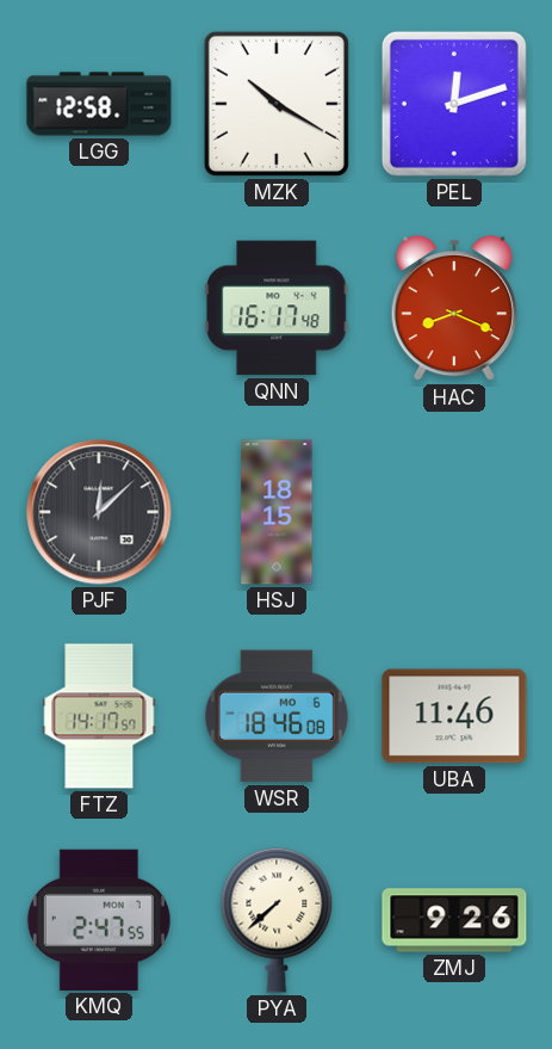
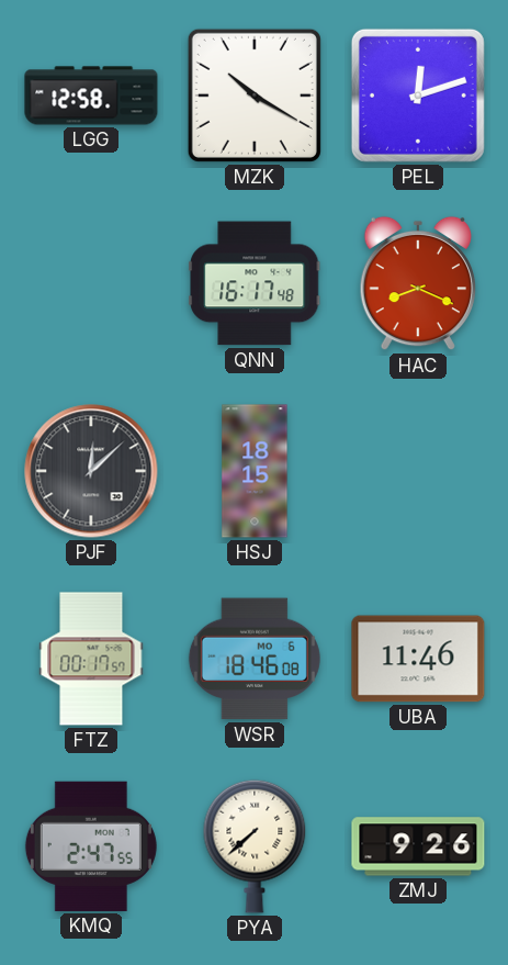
FTZ: 14:17 -> 00:17
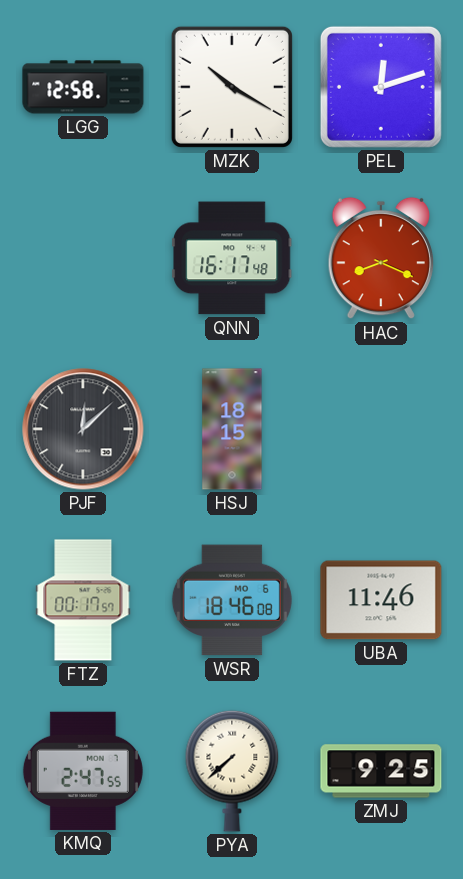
ZMJ: 9:26 -> 9:25
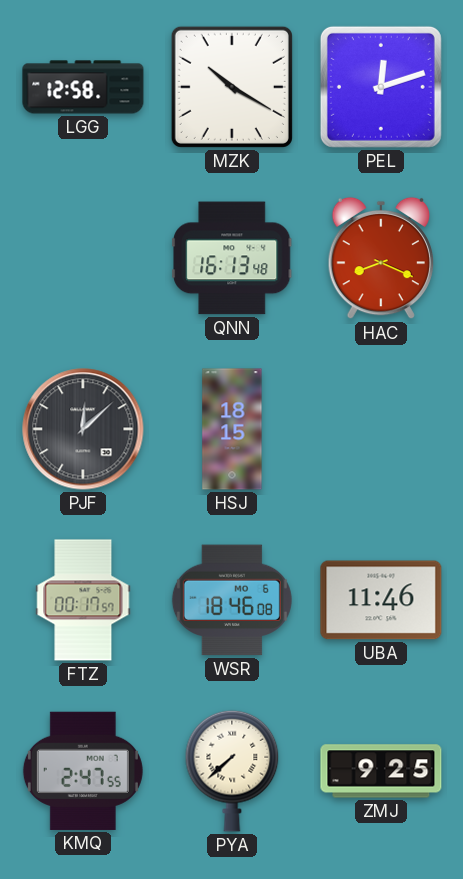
QNN: 16:17 -> 16:13
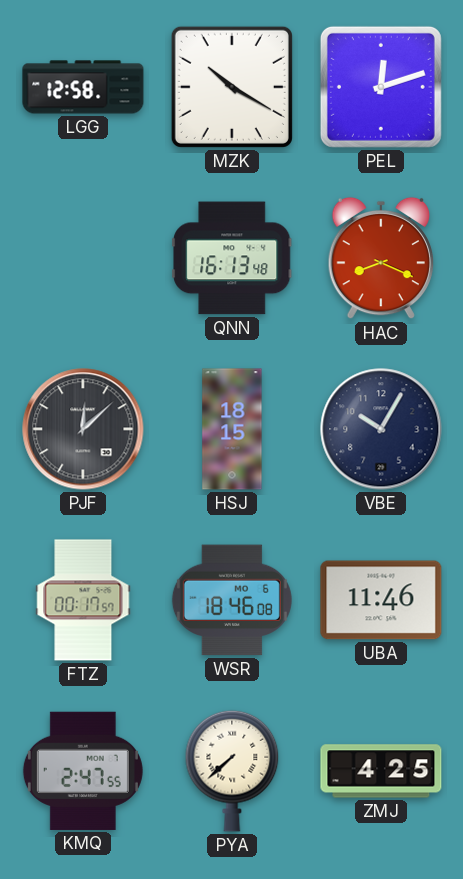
VBE: none -> 10:05
ZMJ: 9:25 -> 4:25
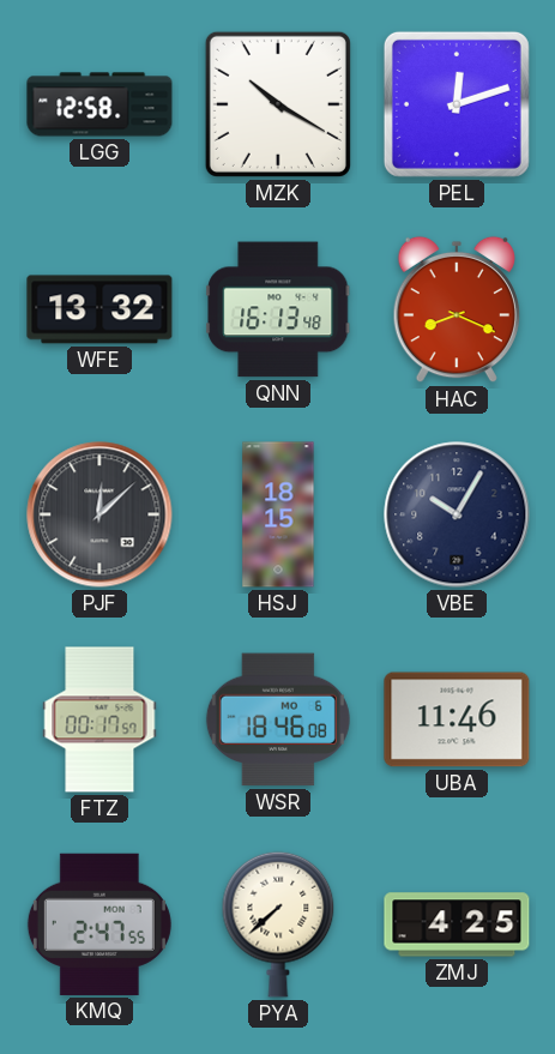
WFE: none -> 13:32
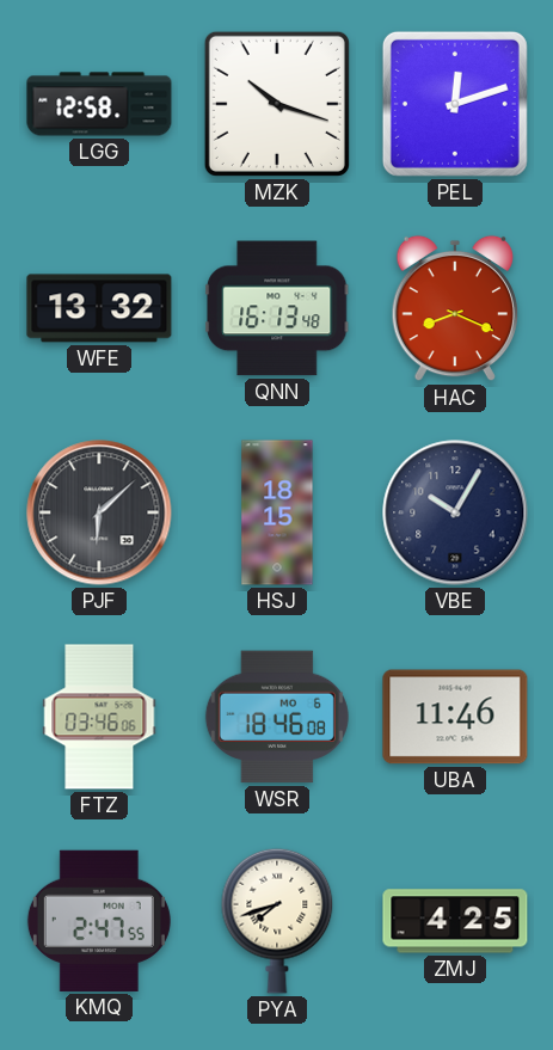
MZK: 10:20 -> 10:18
PJF: 12:08 -> 6:08
FTZ: 00:17 -> 03:46
PYA: 7:38 -> 7:42
